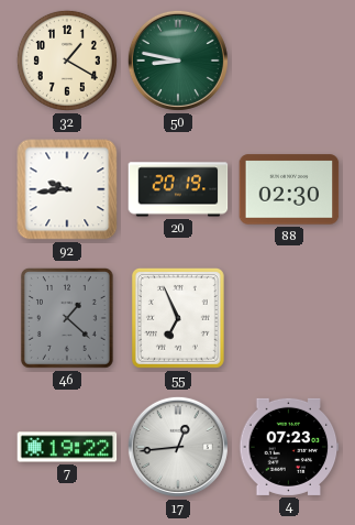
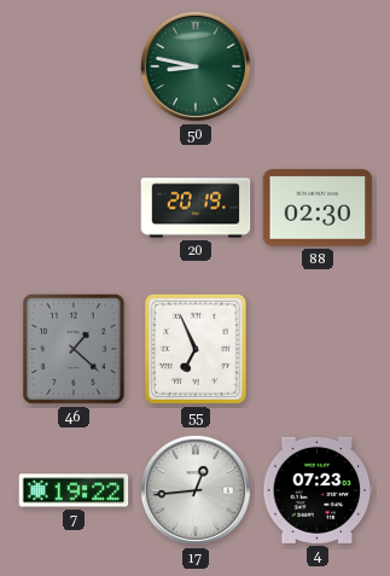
32: 1:20 -> none
92: 9:44 -> none
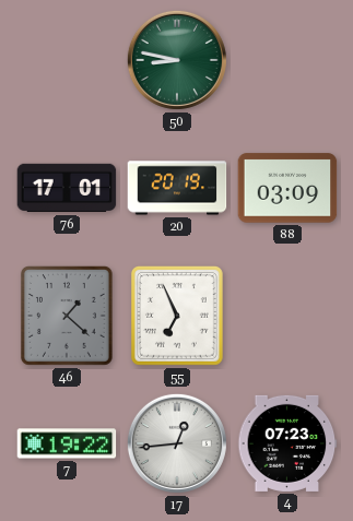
76: none -> 17:01
88: 02:30 -> 03:09
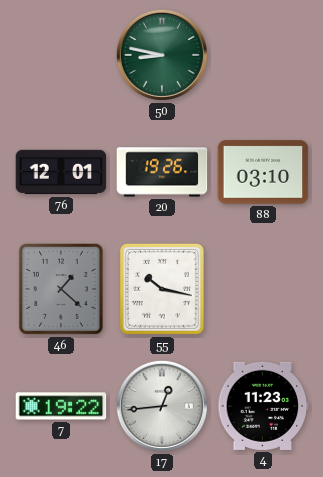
76: 17:01 -> 12:01
20: 20:19 -> 19:26
88: 03:09 -> 03:10
55: 6:56 -> 10:17
4: 07:23 -> 11:23
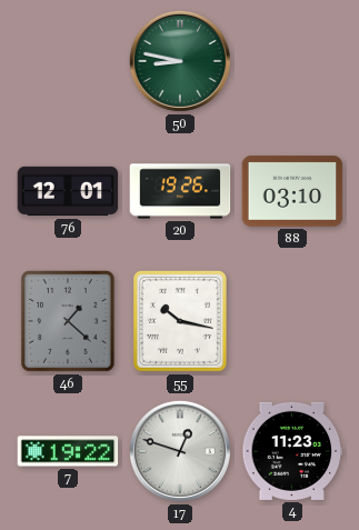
17: 12:44 -> 12:48
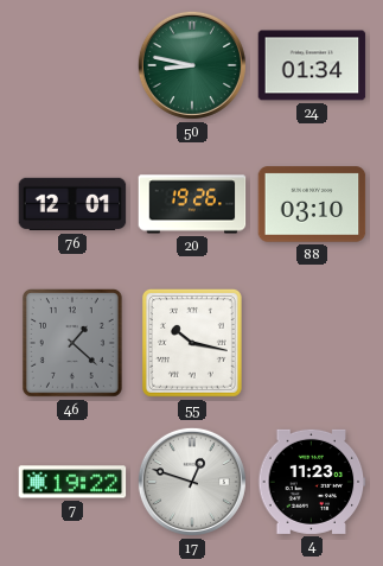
24: none -> 01:34
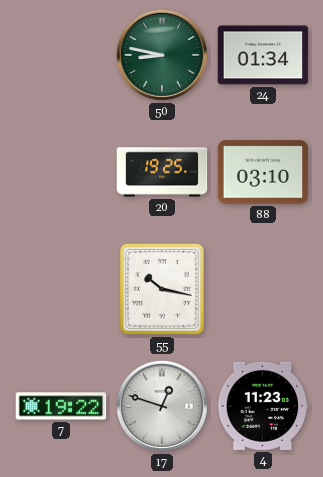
76: 12:01 -> none
20: 19:26 -> 19:25
46: 1:22 -> none
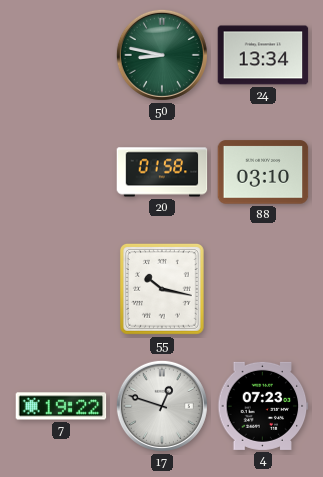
24: 01:34 -> 13:34
20: 19:25 -> 01:58
4: 11:23 -> 07:23
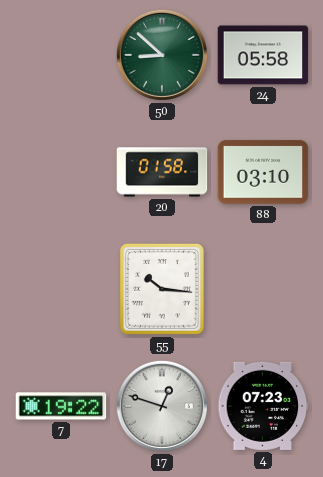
50: 8:47 -> 8:52
24: 13:34 -> 05:58
55: 10:17 -> 10:16
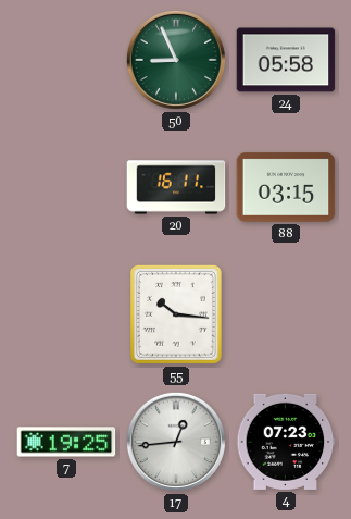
50: 8:52 -> 8:56
20: 01:58 -> 16:11
88: 03:10 -> 03:15
7: 19:22 -> 19:25
17: 12:48 -> 12:44
